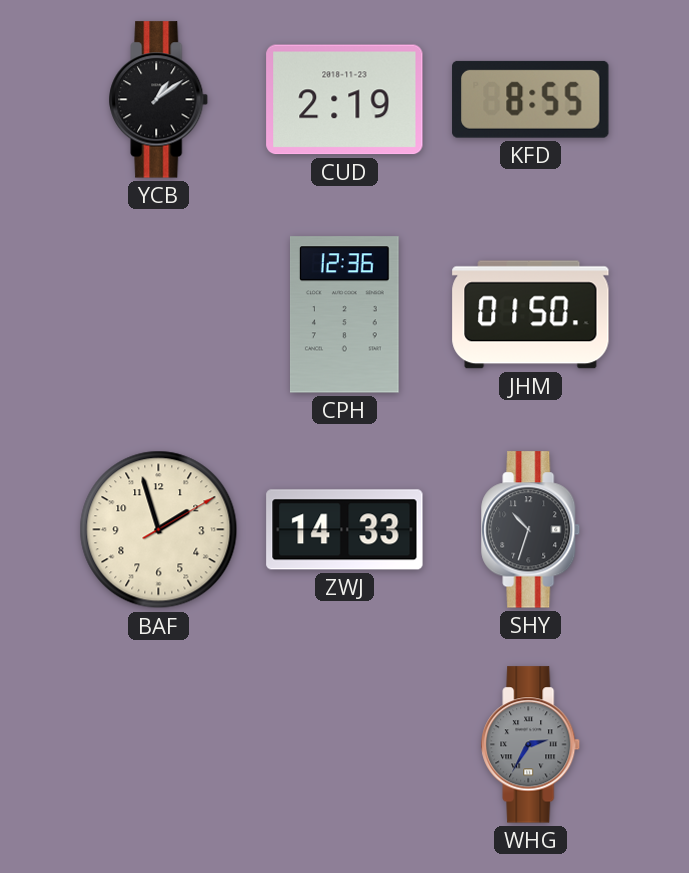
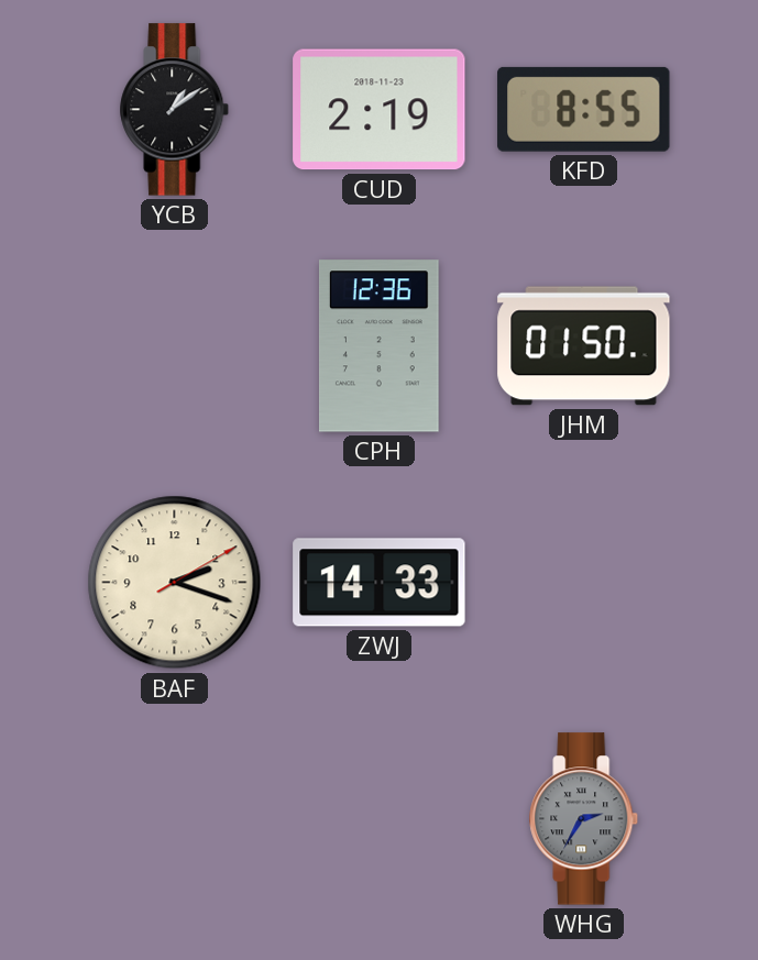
BAF: 1:57 -> 2:18
SHY: 10:33 -> none
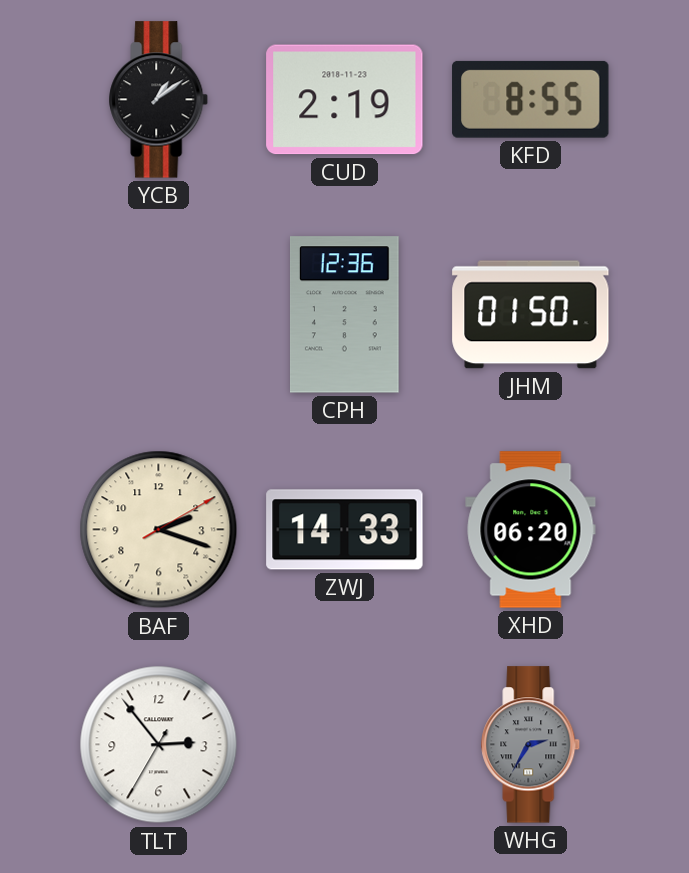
XHD: none -> 06:20
TLT: none -> 2:53
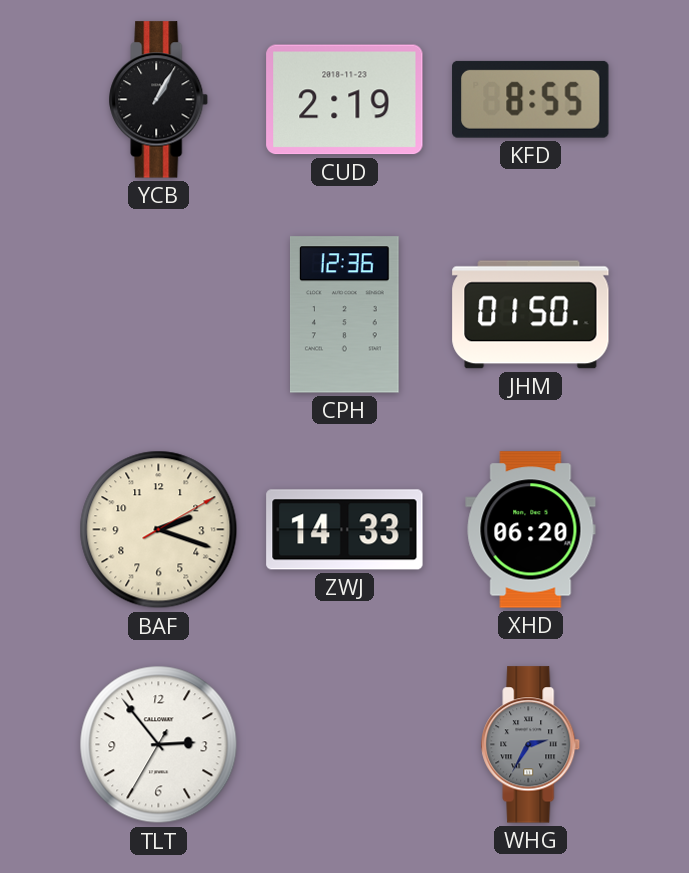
YCB: 1:09 -> 1:05
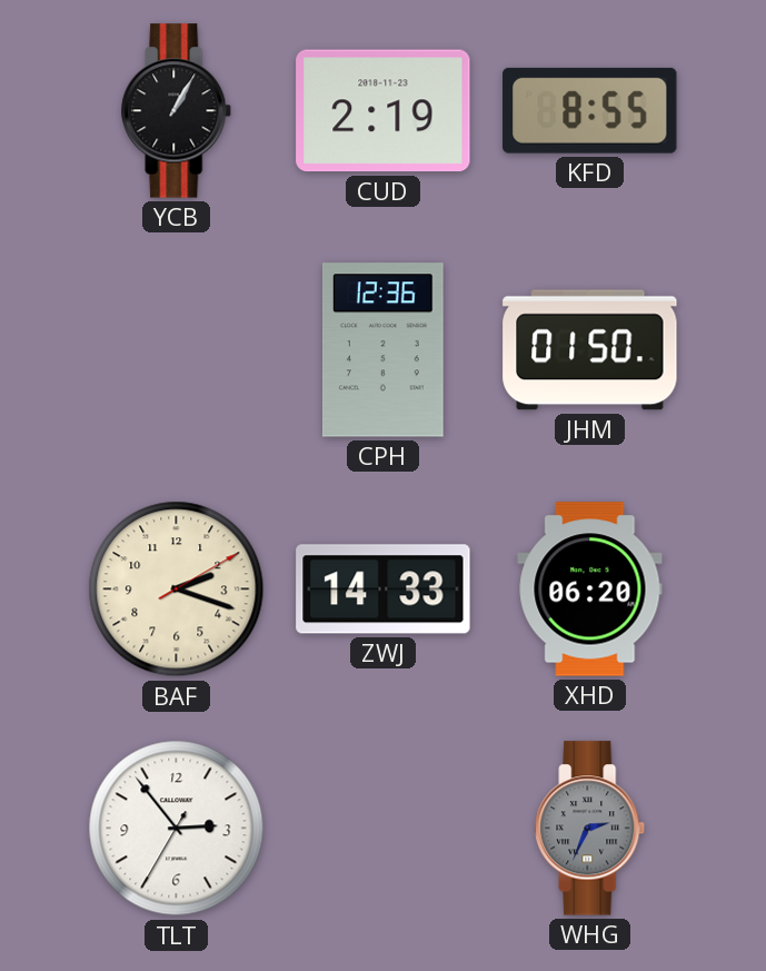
WHG: 2:35 -> 2:34
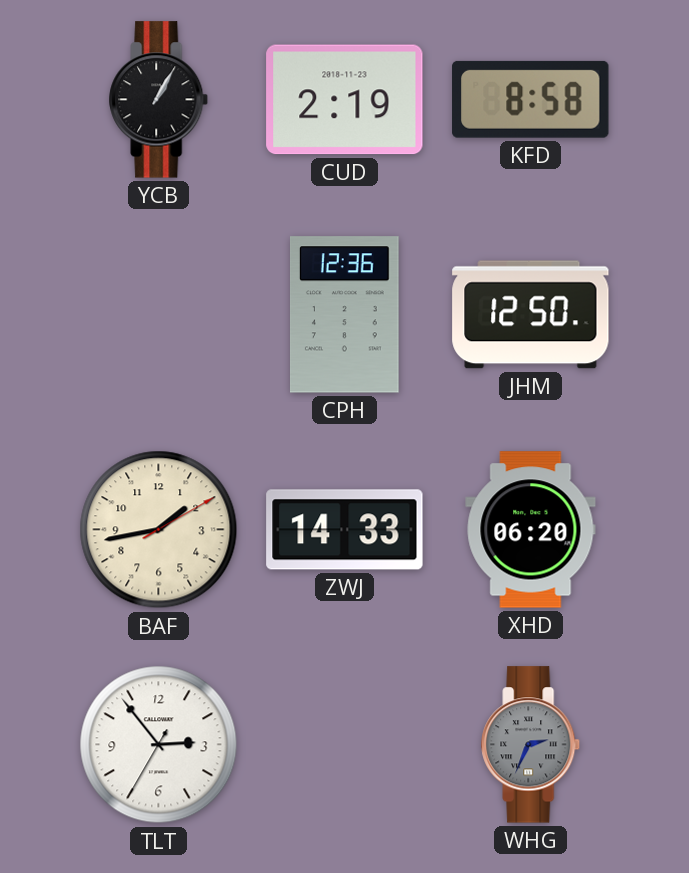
KFD: 8:55 -> 8:58
JHM: 01:50 -> 12:50
BAF: 2:18 -> 1:43
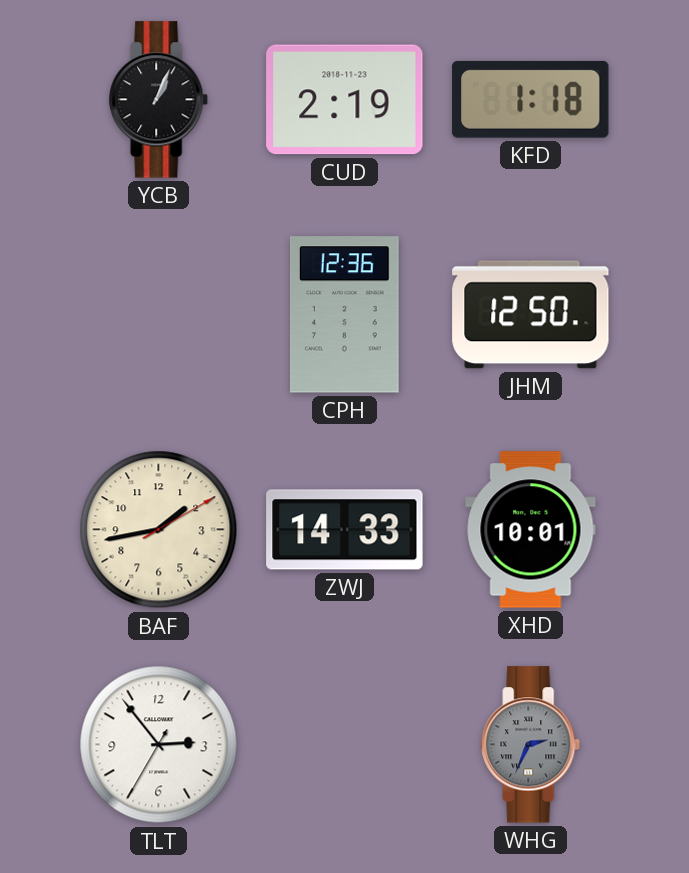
YCB: 1:05 -> 1:04
KFD: 8:58 -> 1:18
XHD: 06:20 -> 10:01
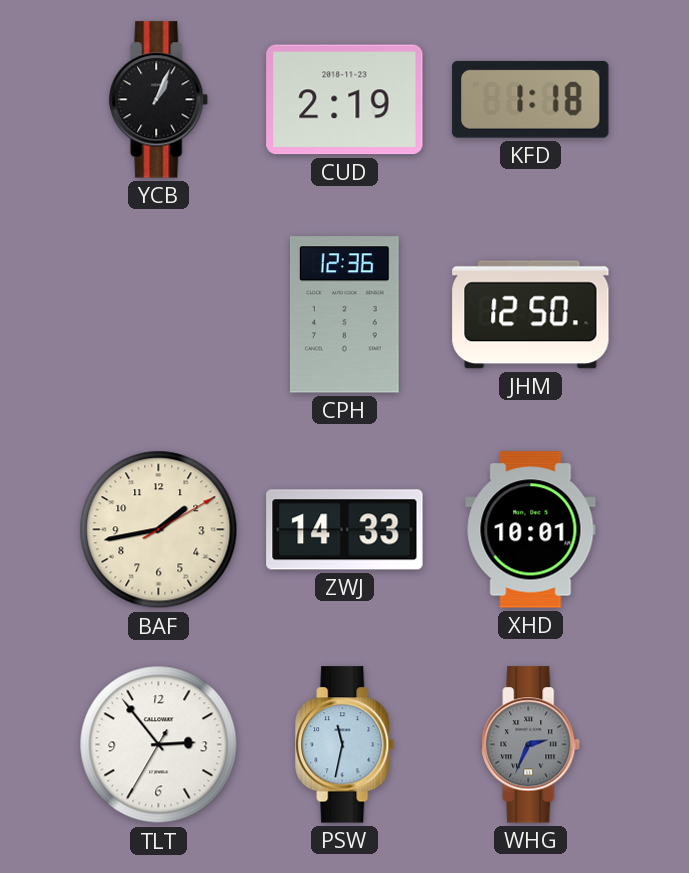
PSW: none -> 11:32
